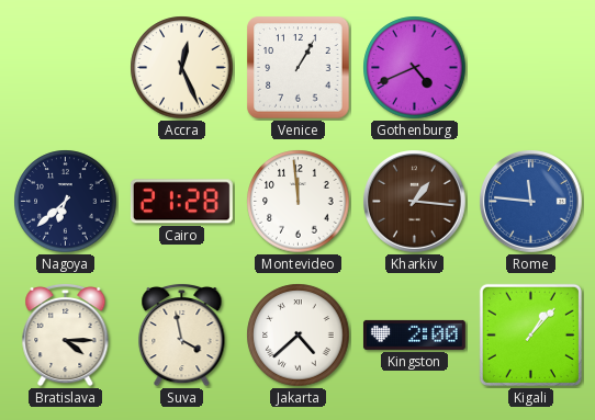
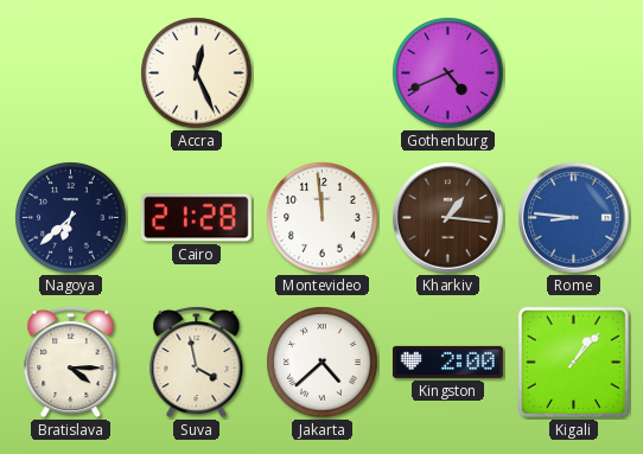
Venice: 1:05 -> none
Rome: 11:46 -> 8:46
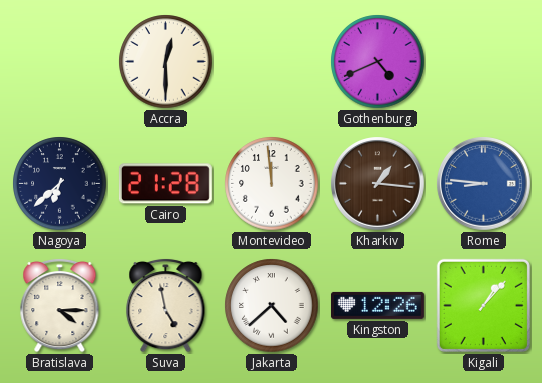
Accra: 12:26 -> 12:30
Suva: 3:58 -> 4:58
Kingston: 2:00 -> 12:26
